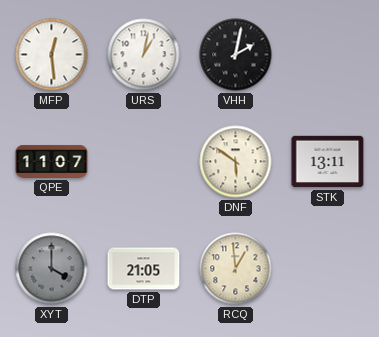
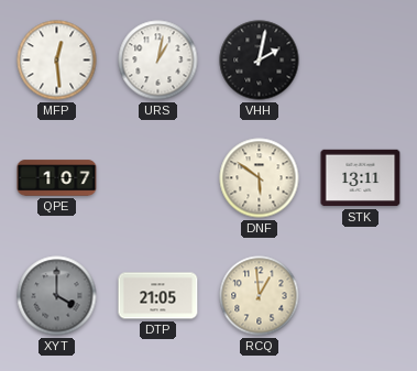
QPE: 11:07 -> 1:07
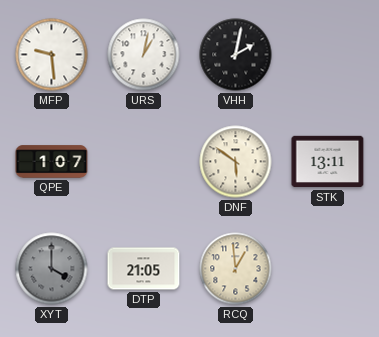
MFP: 12:29 -> 9:29
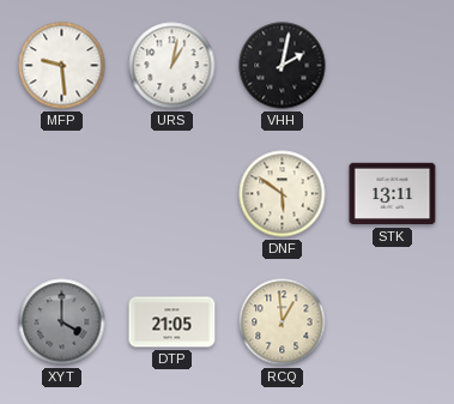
QPE: 1:07 -> none
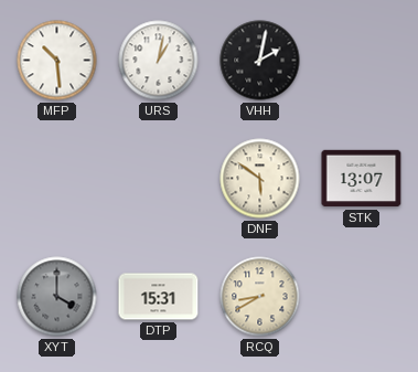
MFP: 9:29 -> 10:29
STK: 13:11 -> 13:07
DTP: 21:05 -> 15:31
RCQ: 12:59 -> 8:40
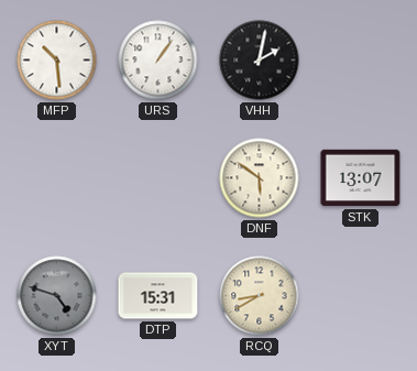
URS: 1:02 -> 1:06
XYT: 4:00 -> 4:48
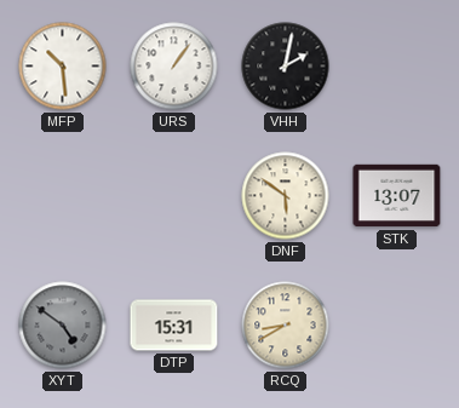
XYT: 4:48 -> 4:51
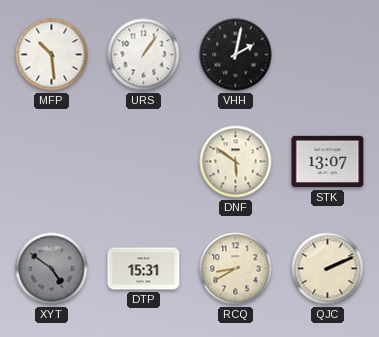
QJC: none -> 2:11
